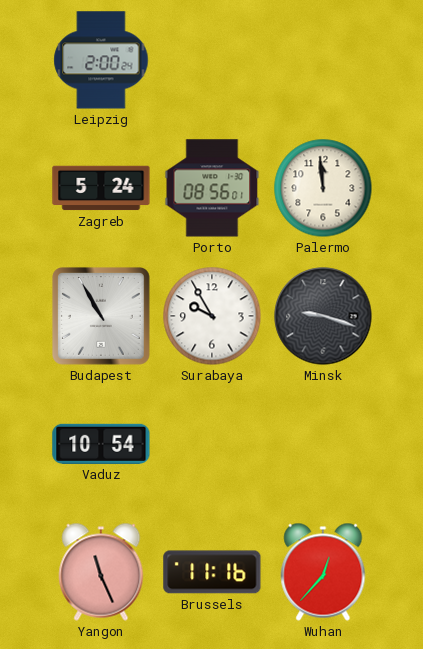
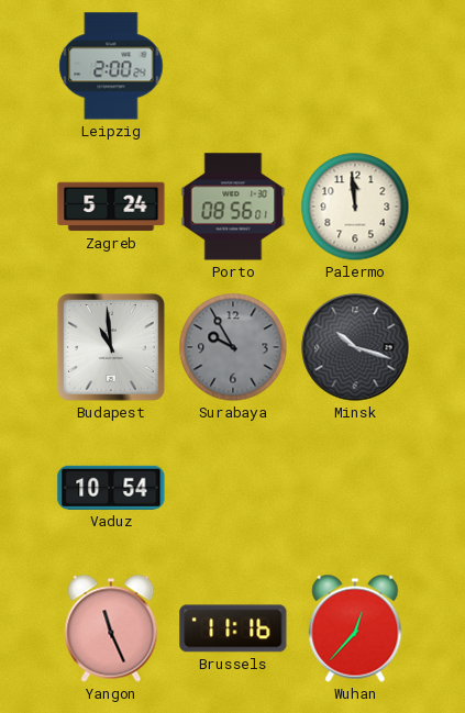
Budapest: 10:55 -> 10:59
Surabaya dial: white -> grey
Minsk: 9:18 -> 10:18
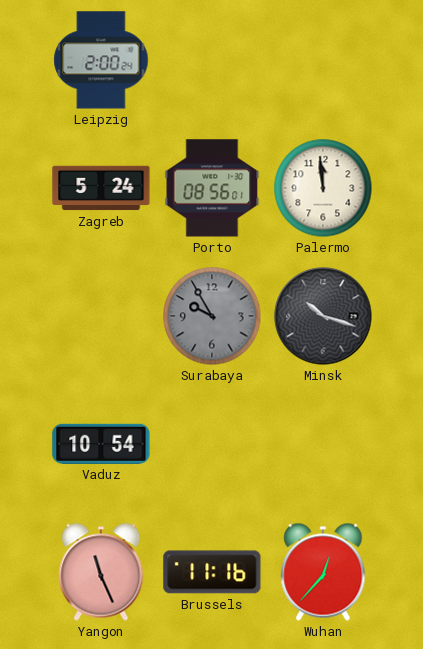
Budapest: 10:59 -> none
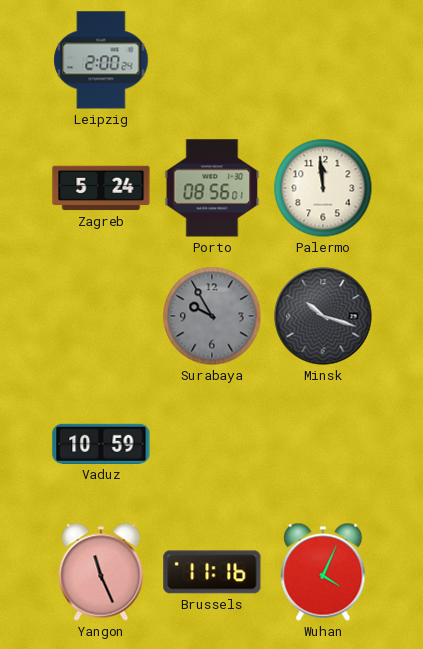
Vaduz: 10:54 -> 10:59
Wuhan: 12:37 -> 4:04
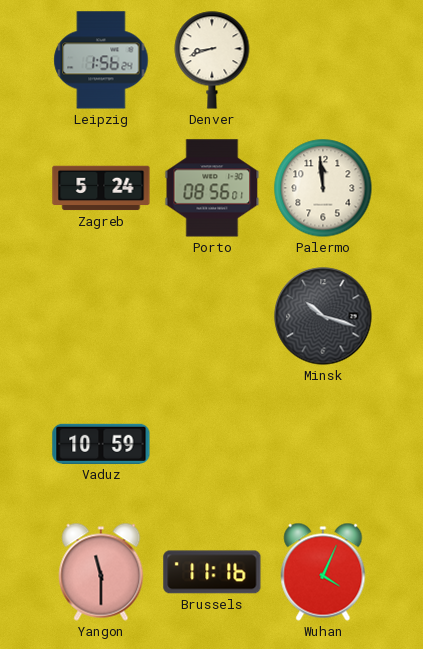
Leipzig: 2:00 -> 1:56
Denver: none -> 8:42
Surabaya: 9:55 -> none
Yangon: 11:26 -> 11:30
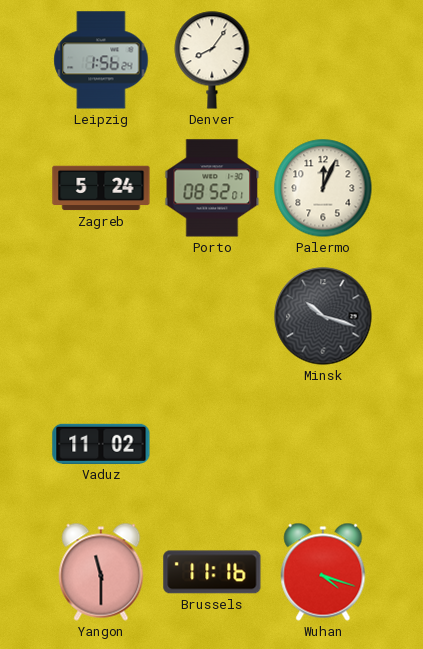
Denver: 8:42 -> 8:06
Porto: 08:56 -> 08:52
Palermo: 11:59 -> 12:04
Vaduz: 10:59 -> 11:02
Wuhan: 4:04 -> 4:18
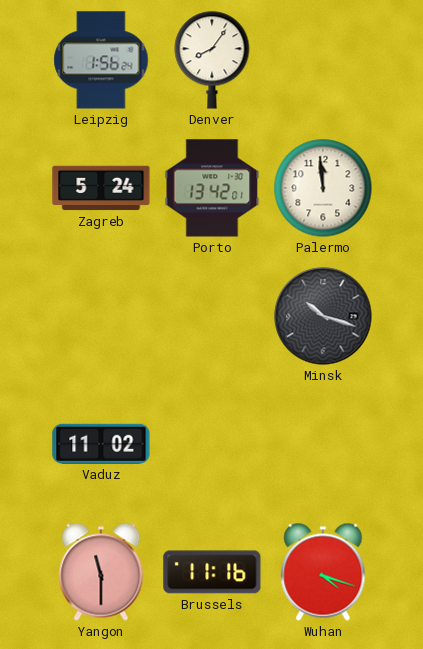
Porto: 08:52 -> 13:42
Palermo: 12:04 -> 11:59
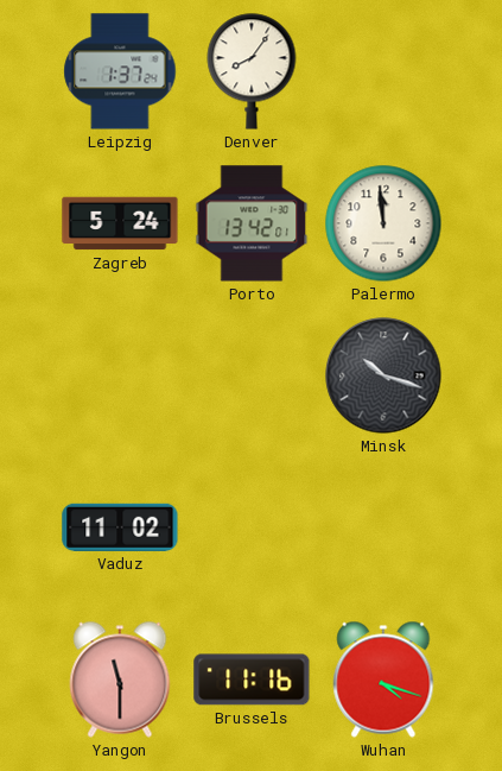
Leipzig: 1:56 -> 1:37
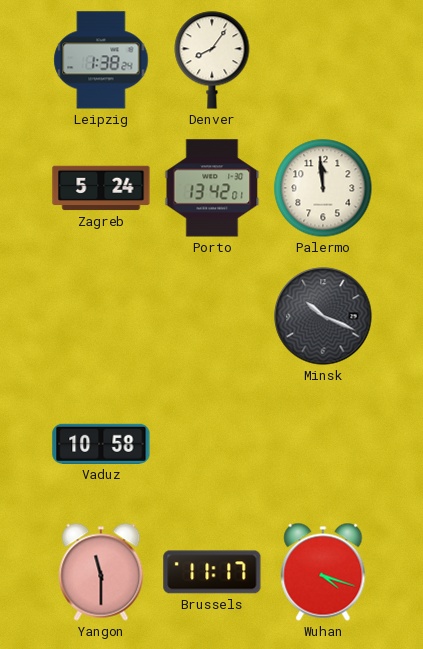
Leipzig: 1:37 -> 1:38
Minsk: 10:18 -> 10:19
Vaduz: 11:02 -> 10:58
Brussels: 11:16 -> 11:17
